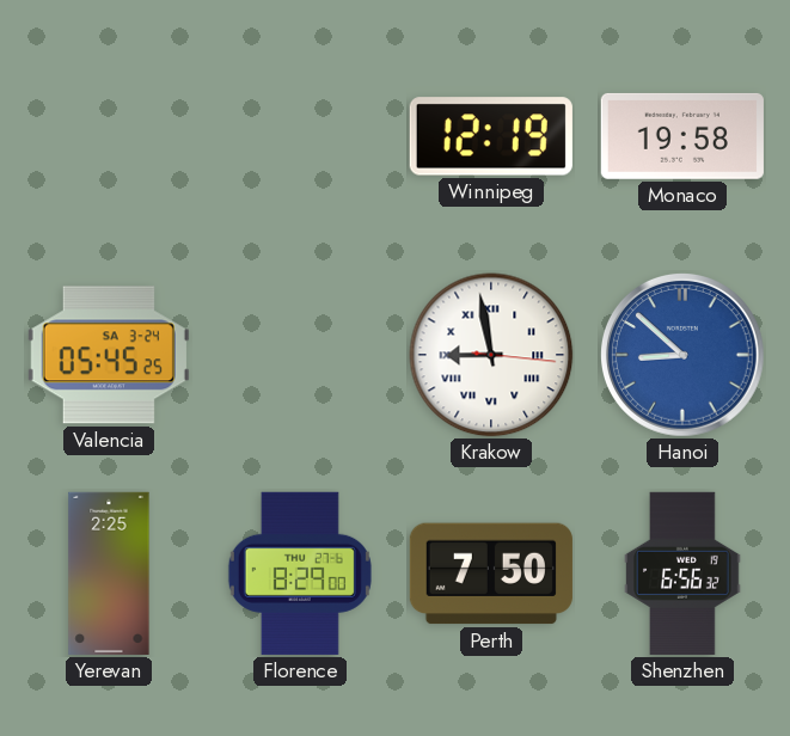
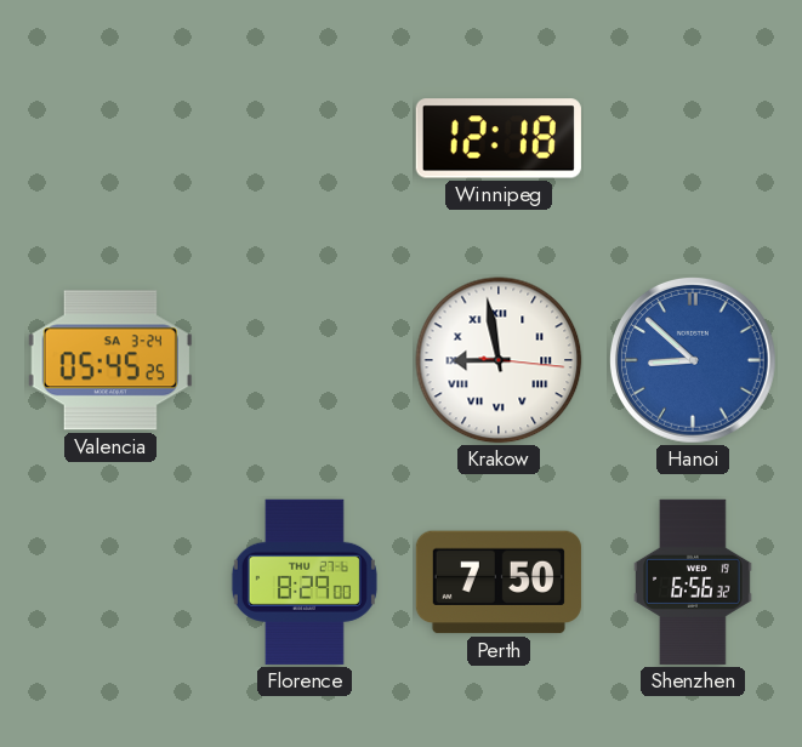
Winnipeg: 12:19 -> 12:18
Monaco: 19:58 -> none
Yerevan: 2:25 -> none
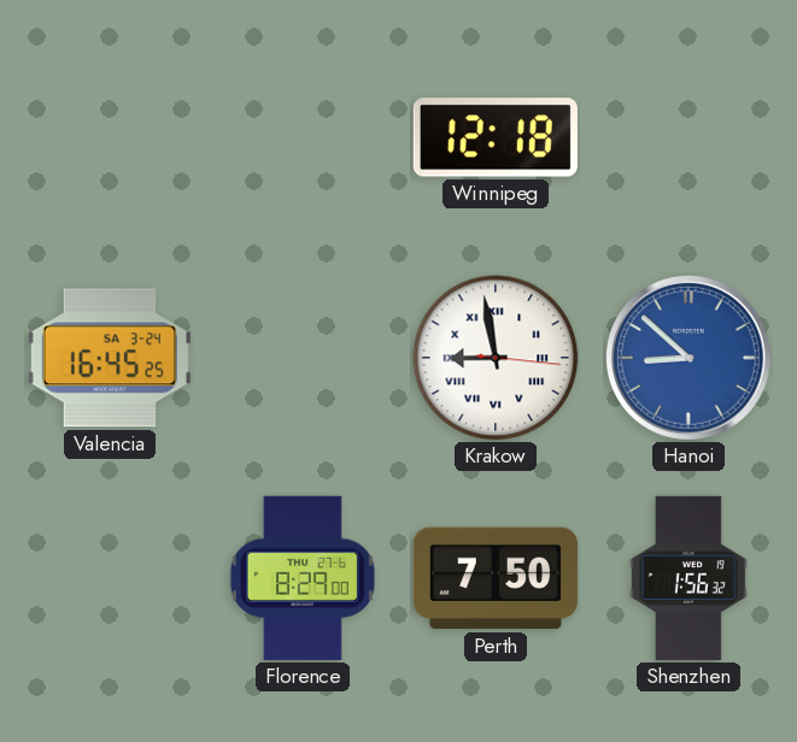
Valencia: 05:45 -> 16:45
Shenzhen: 6:56 -> 1:56
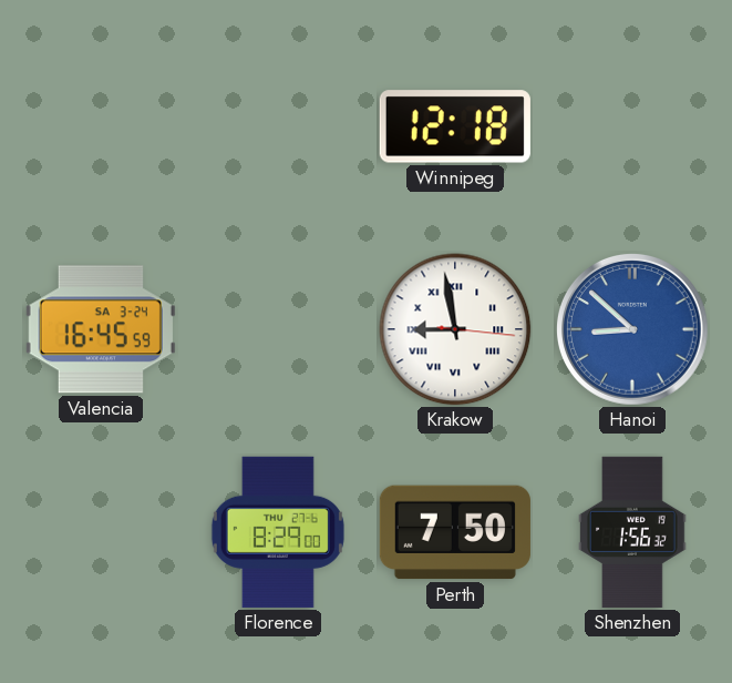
Valencia: 16:45:25 -> 16:45:59
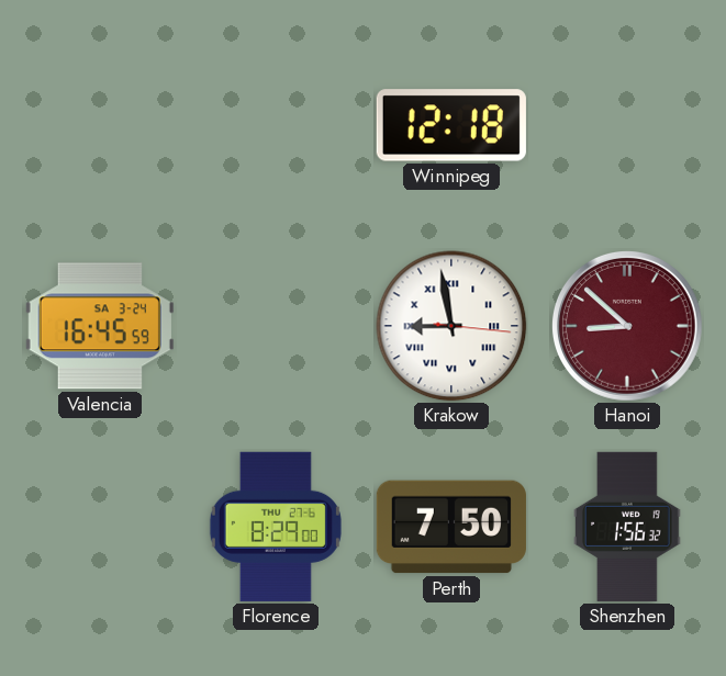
Hanoi dial: blue -> burgundy
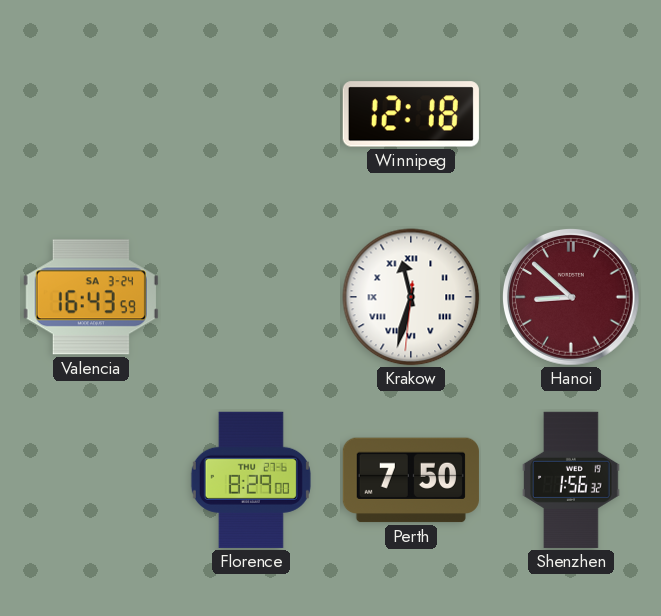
Valencia: 16:45 -> 16:43
Krakow: 8:58 -> 11:32
